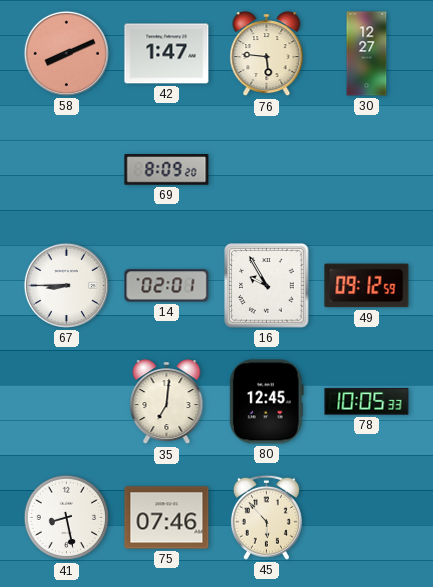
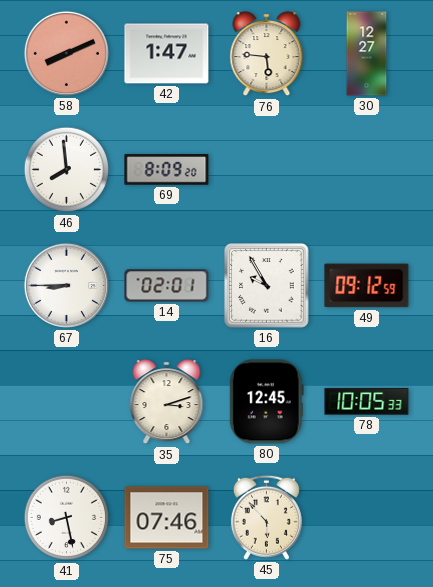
46: none -> 7:59
35: 7:01 -> 3:12
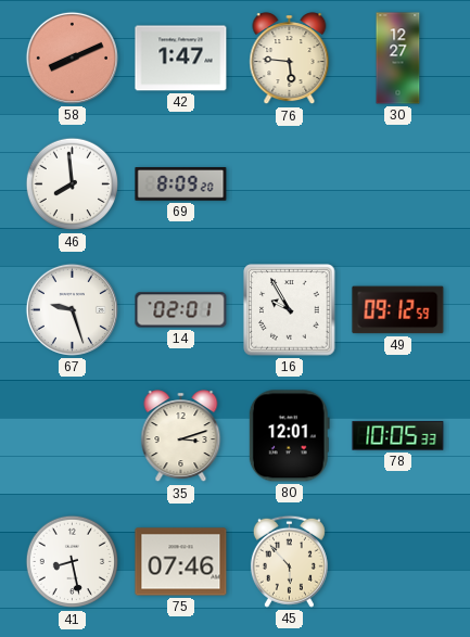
67: 8:45 -> 9:27
80: 12:45 -> 12:01
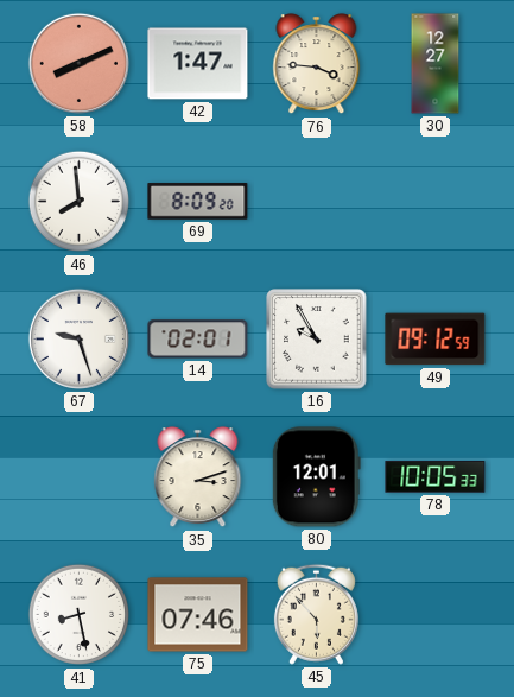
76: 5:46 -> 3:46
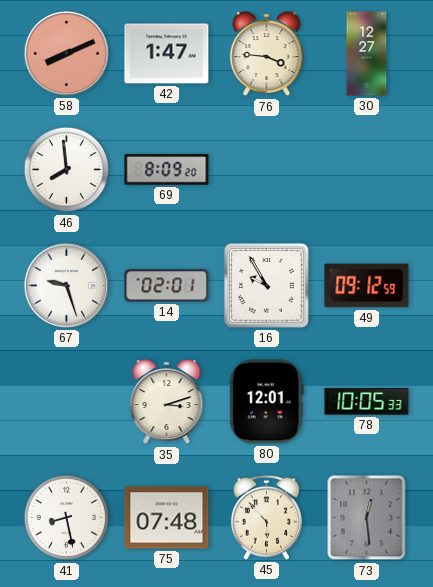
75: 07:46 -> 07:48
73: none -> 12:29
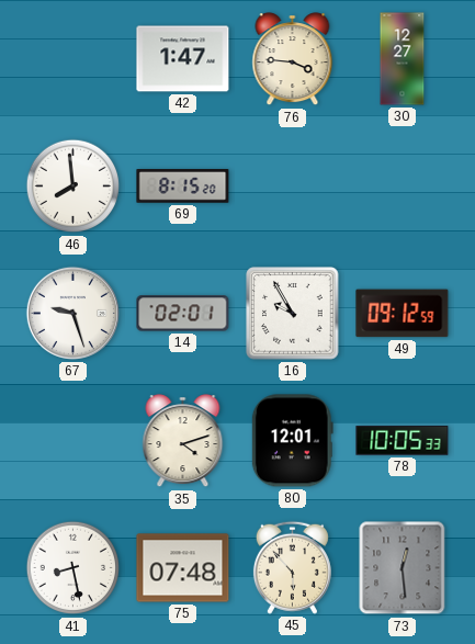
58: 8:11 -> none
69: 8:09 -> 8:15
35: 3:12 -> 4:12
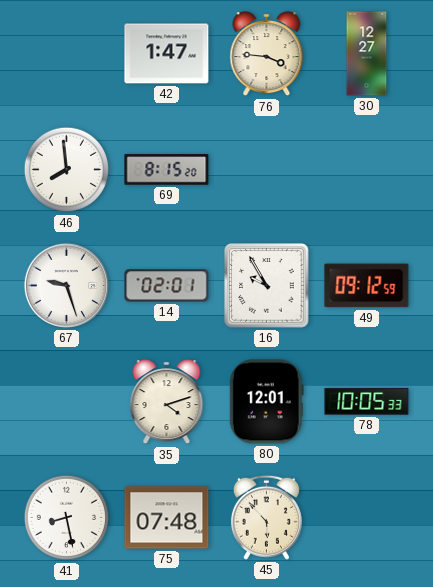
73: 12:29 -> none
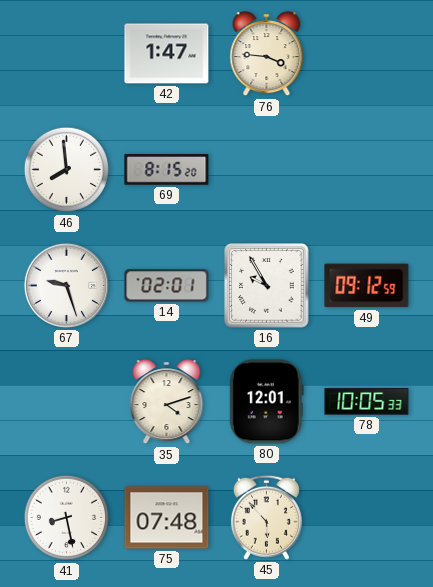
30: 12:27 -> none
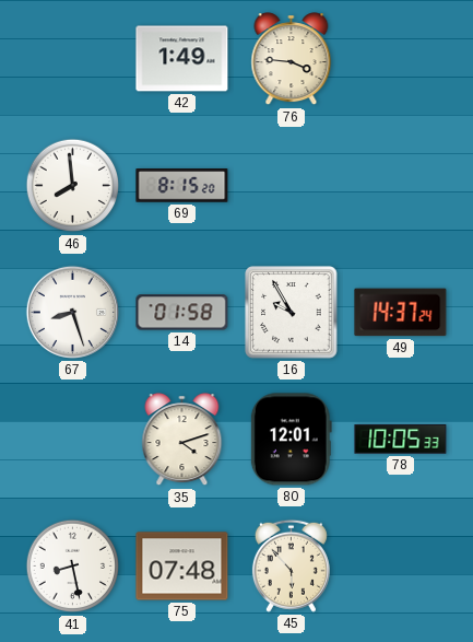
42: 1:47 -> 1:49
67: 9:27 -> 8:27
14: 02:01 -> 01:58
49: 09:12 -> 14:37
